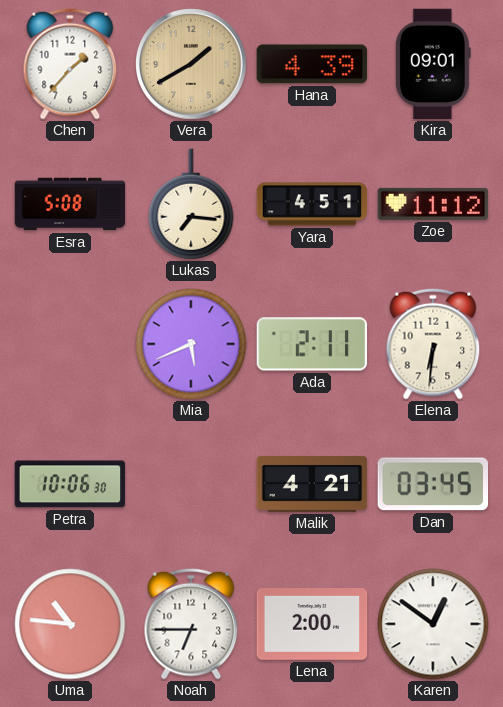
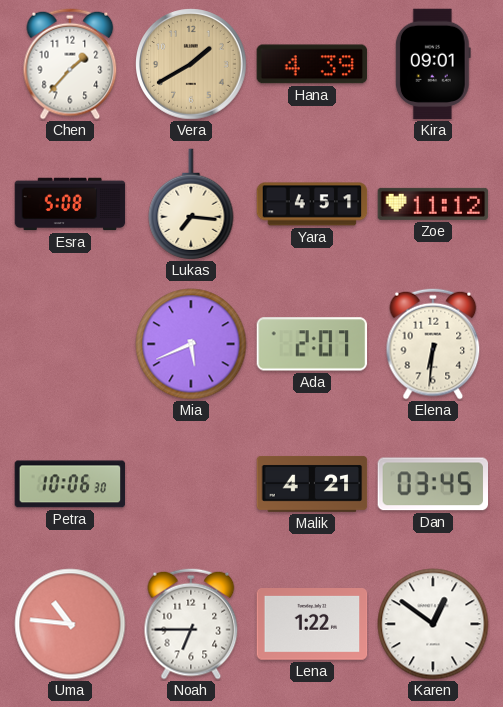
Ada: 2:11 -> 2:07
Lena: 2:00 -> 1:22
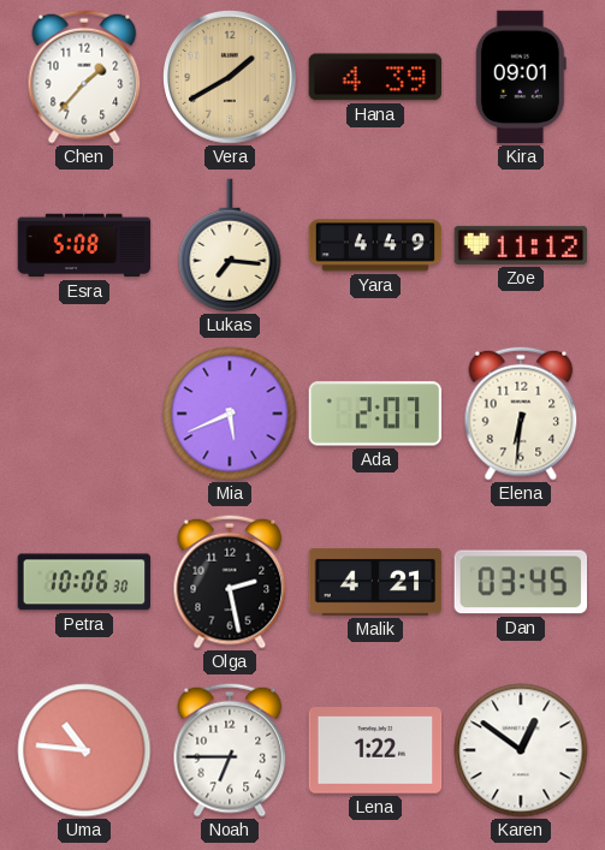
Yara: 4:51 -> 4:49
Olga: none -> 2:28
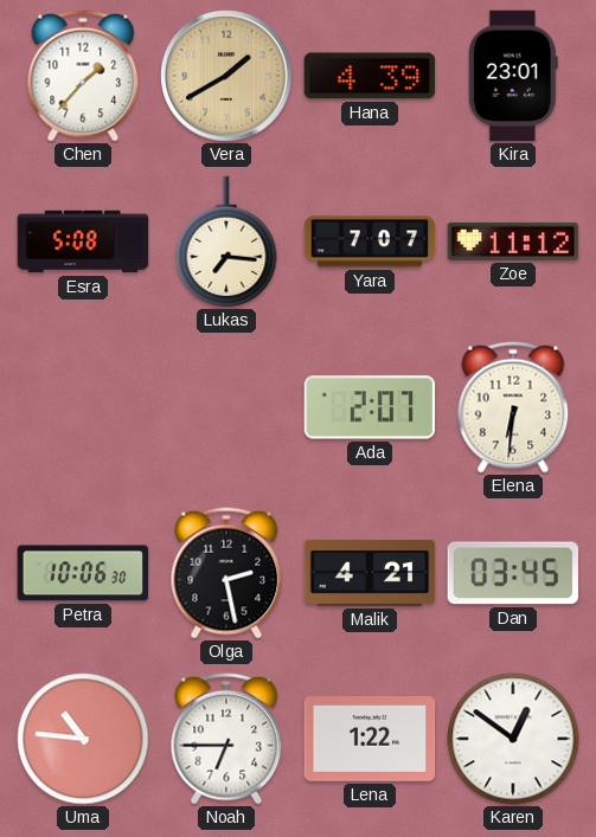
Kira: 09:01 -> 23:01
Yara: 4:49 -> 7:07
Mia: 5:41 -> none
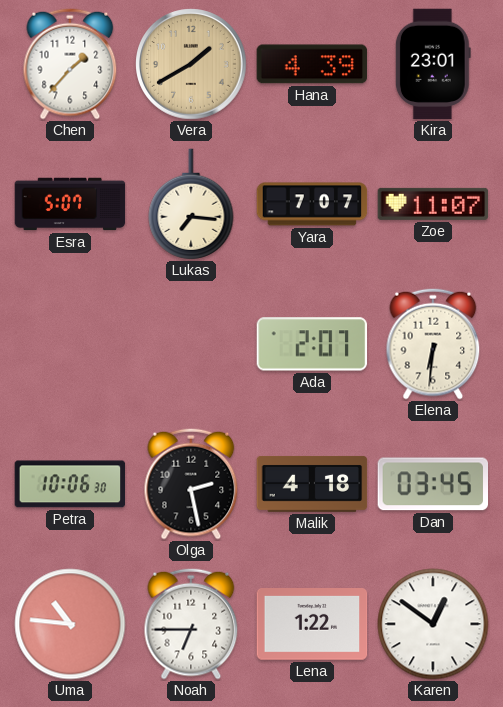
Esra: 5:08 -> 5:07
Zoe: 11:12 -> 11:07
Malik: 4:21 -> 4:18
